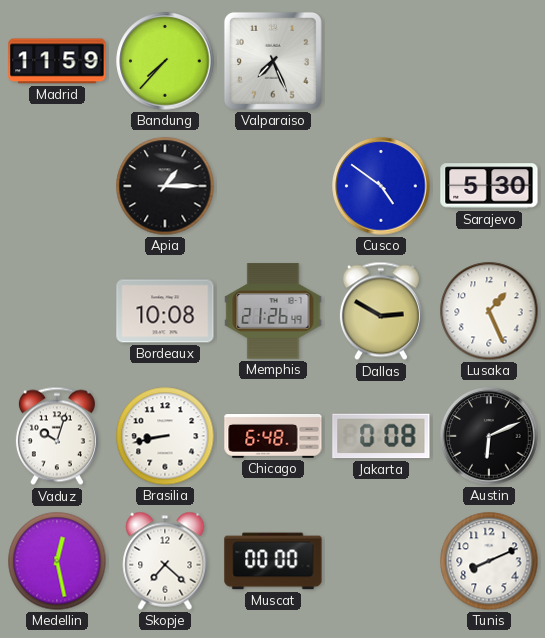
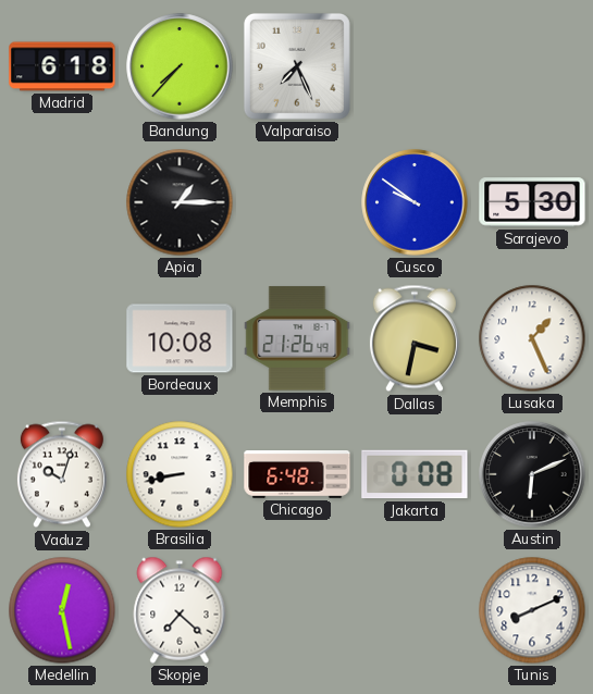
Madrid: 11:59 -> 6:18
Cusco: 4:51 -> 9:51
Dallas: 2:50 -> 3:32
Muscat: 00:00 -> none
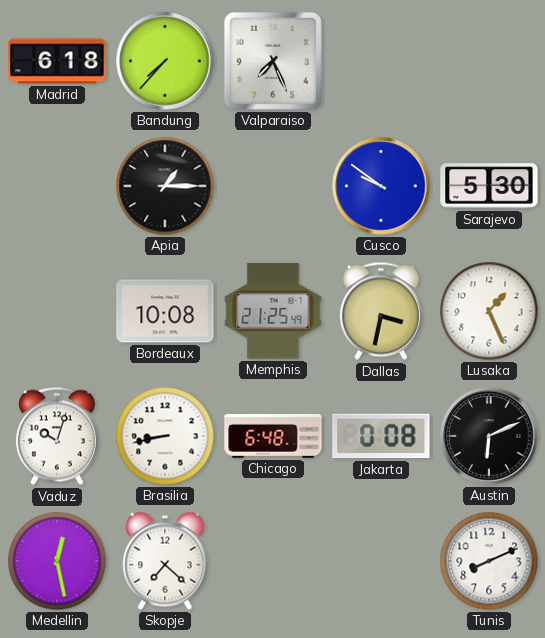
Memphis: 21:26 -> 21:25
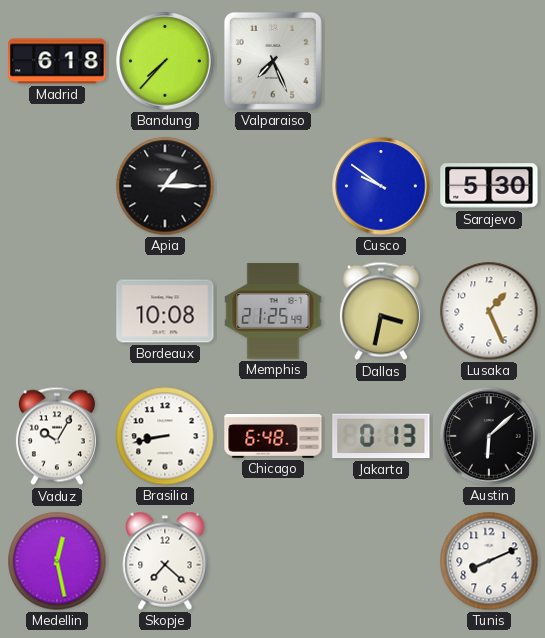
Vaduz: 10:03 -> 10:05
Jakarta: 0:08 -> 0:13
Austin: 6:11 -> 6:08
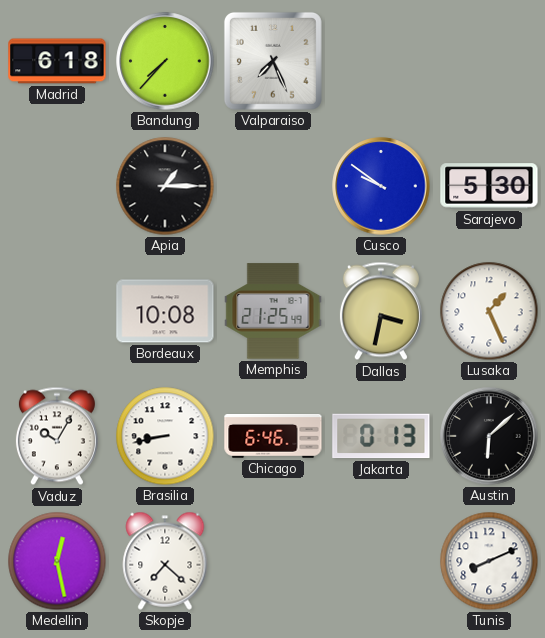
Chicago: 6:48 -> 6:46
